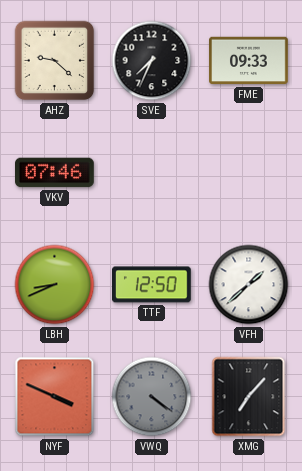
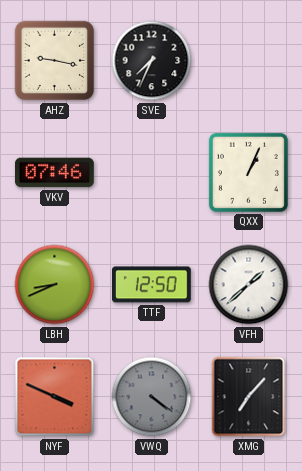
AHZ: 9:22 -> 9:17
FME: 09:33 -> none
QXX: none -> 1:04
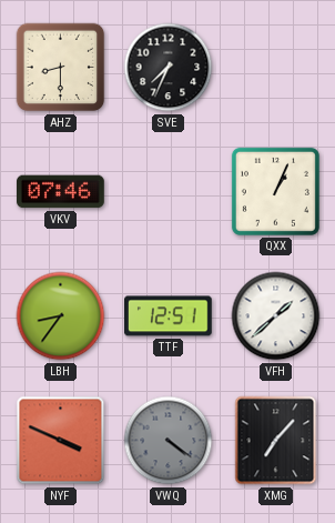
AHZ: 9:17 -> 8:30
LBH: 8:41 -> 8:36
TTF: 12:50 -> 12:51
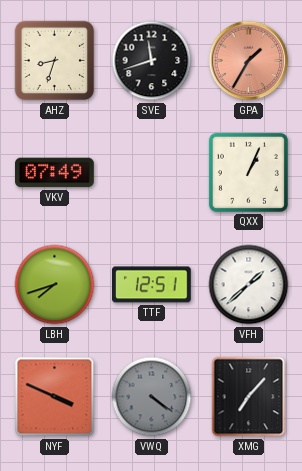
AHZ: 8:30 -> 8:33
SVE: 7:34 -> 11:42
GPA: none -> 1:35
VKV: 07:46 -> 07:49
LBH: 8:36 -> 7:42
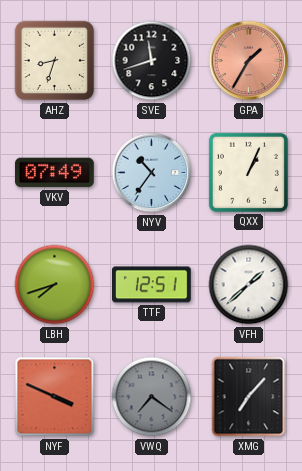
NYV: none -> 10:36
VWQ: 4:21 -> 7:21
